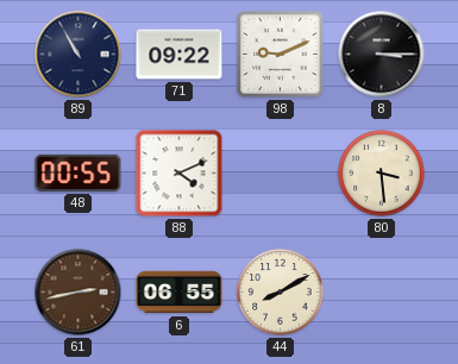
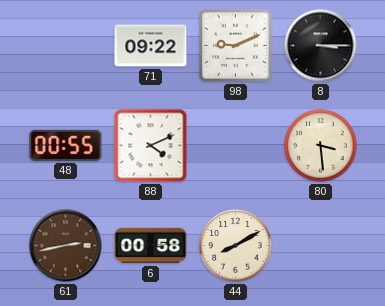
89: 10:55 -> none
6: 06:55 -> 00:58
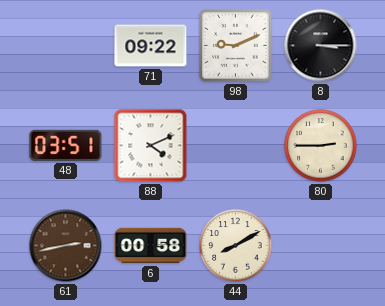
48: 00:55 -> 03:51
80: 3:29 -> 2:45
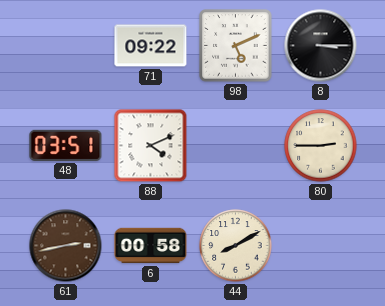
98: 9:11 -> 5:11
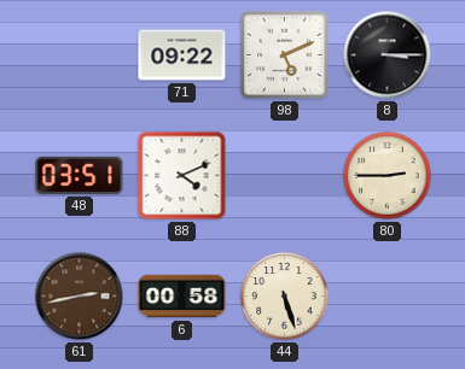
44: 8:10 -> 5:27
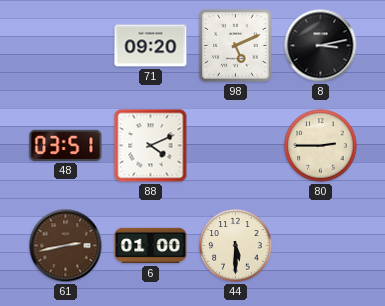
71: 09:22 -> 09:20
8: 3:15 -> 3:13
6: 00:58 -> 01:00
44: 5:27 -> 5:30
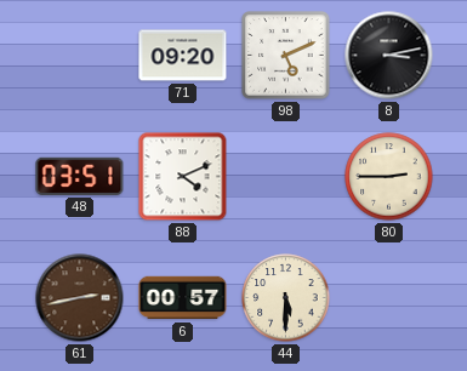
6: 01:00 -> 00:57
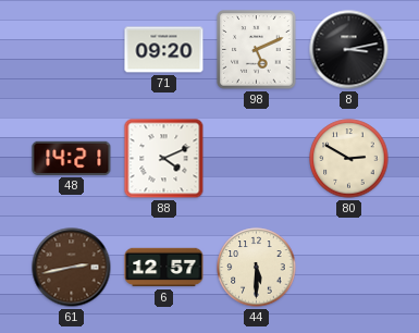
48: 03:51 -> 14:21
80: 2:45 -> 2:50
6: 00:57 -> 12:57
